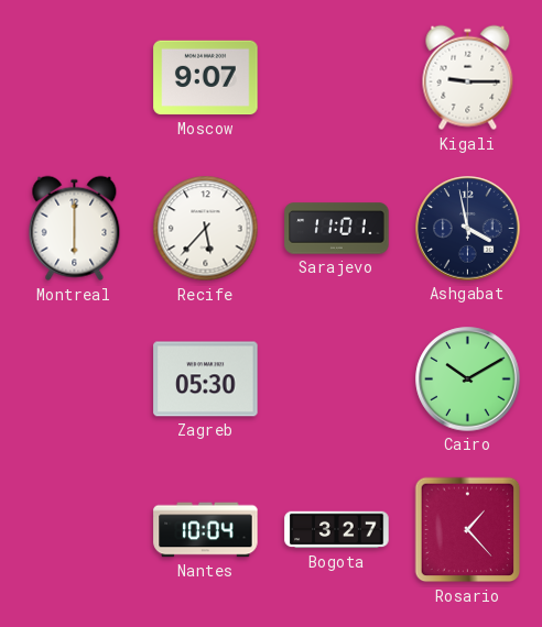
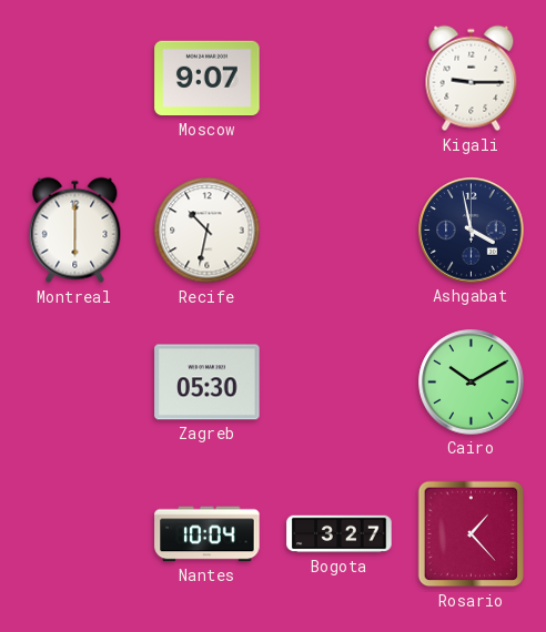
Recife: 5:37 -> 10:32
Sarajevo: 11:01 -> none
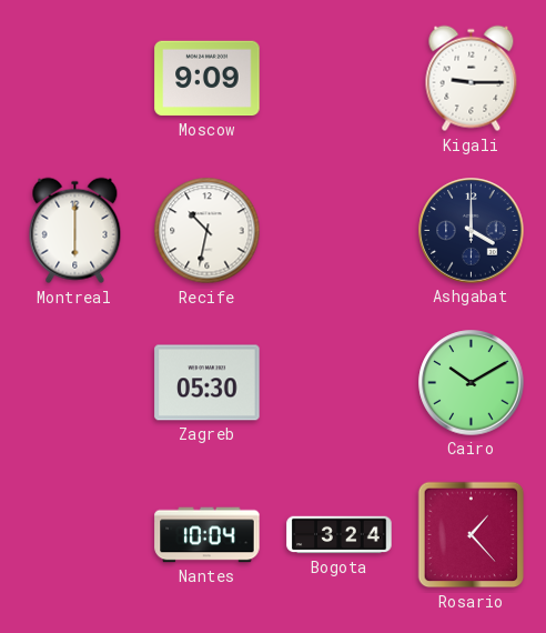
Moscow: 9:07 -> 9:09
Ashgabat: 3:58 -> 4:00
Bogota: 3:27 -> 3:24
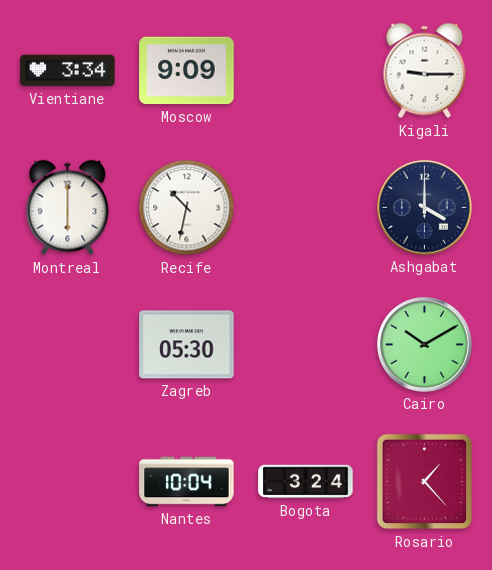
Vientiane: none -> 3:34
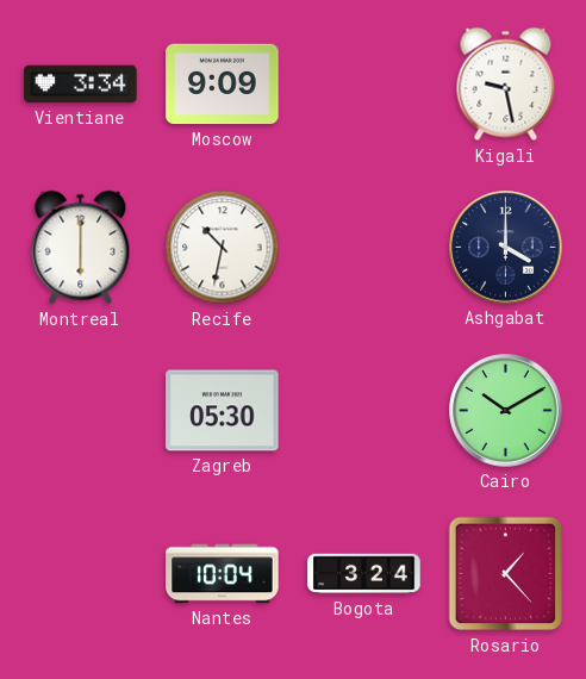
Kigali: 9:15 -> 9:28
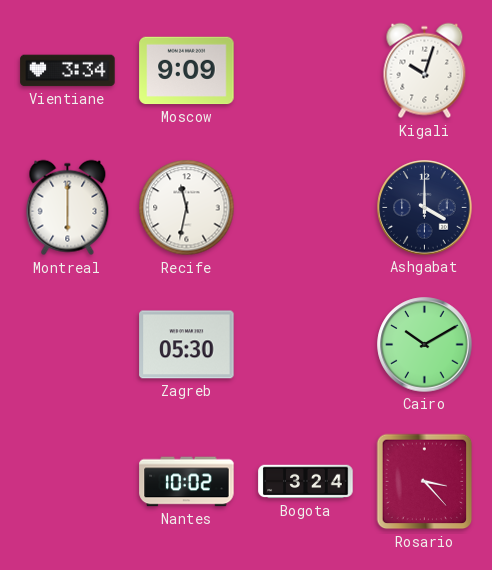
Kigali: 9:28 -> 10:03
Recife: 10:32 -> 11:32
Nantes: 10:04 -> 10:02
Rosario: 1:23 -> 3:23
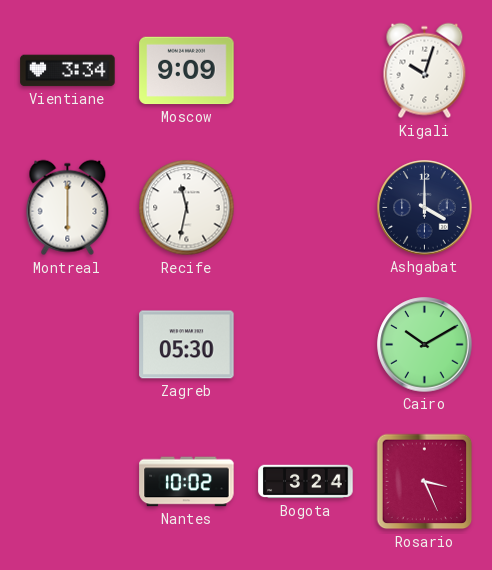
Rosario: 3:23 -> 3:26
